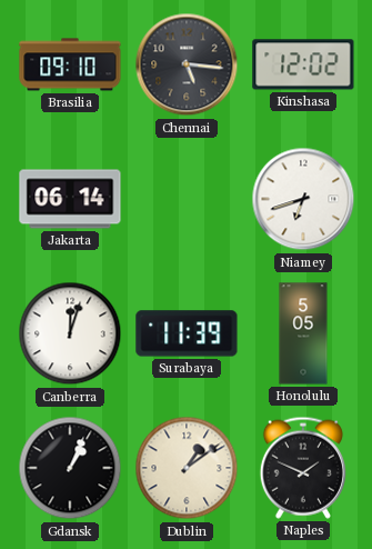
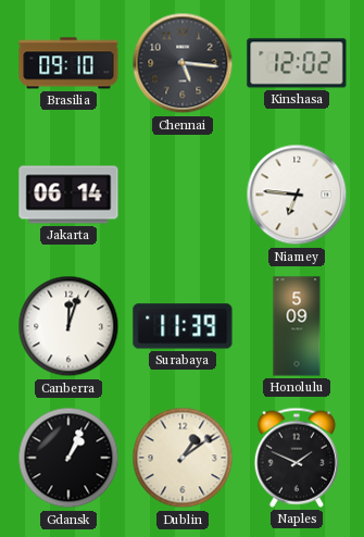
Niamey: 6:42 -> 6:46
Honolulu: 5:05 -> 5:09
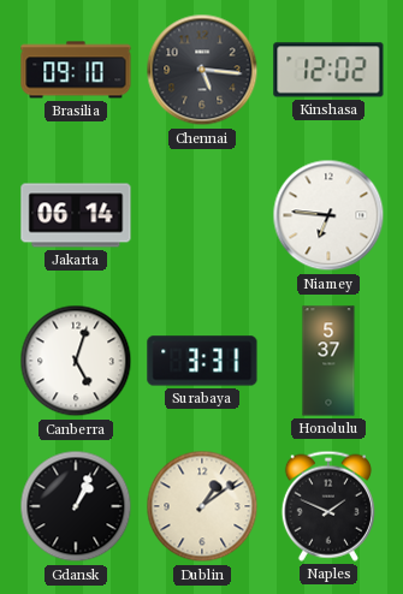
Canberra: 12:03 -> 5:03
Surabaya: 11:39 -> 3:31
Honolulu: 5:09 -> 5:37
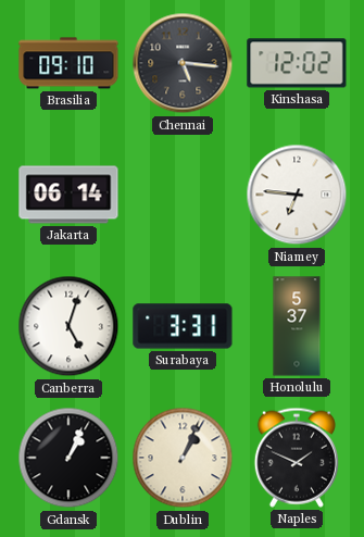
Dublin: 1:09 -> 1:04
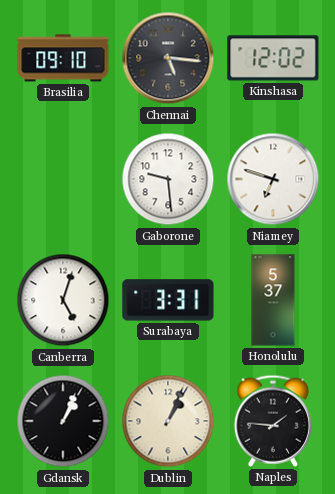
Jakarta: 06:14 -> none
Gaborone: none -> 9:29
Niamey: 6:46 -> 6:48
Naples: 1:49 -> 1:46
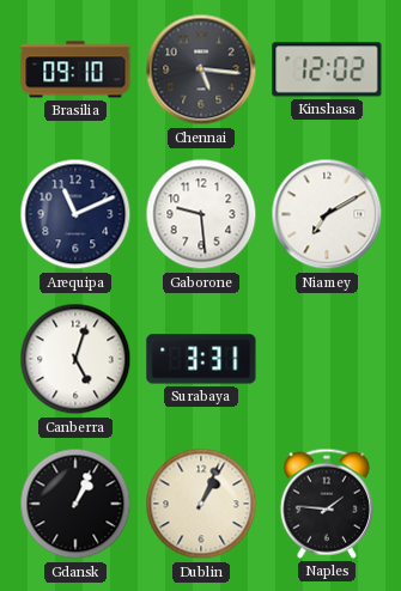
Arequipa: none -> 11:11
Niamey: 6:48 -> 7:10
Honolulu: 5:37 -> none
